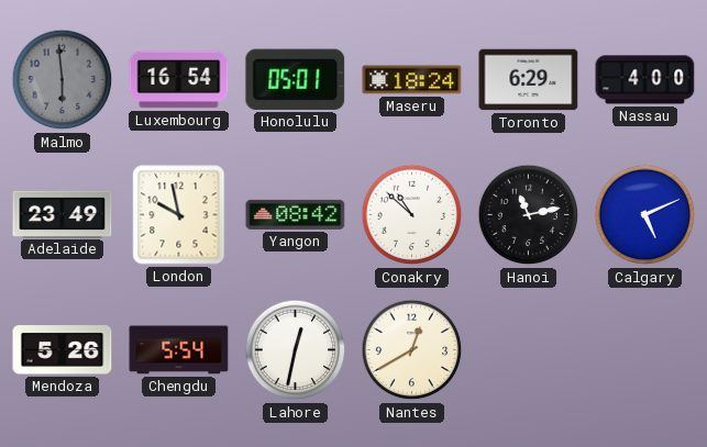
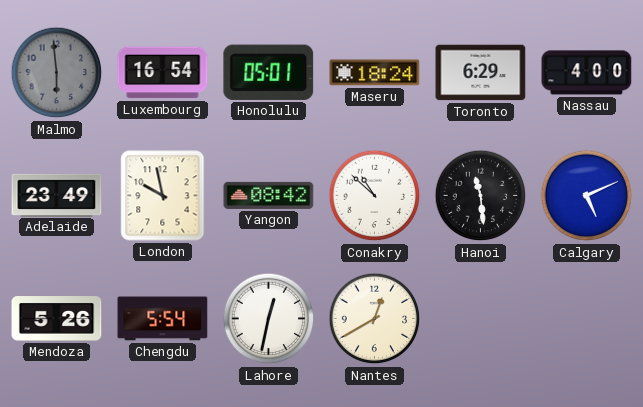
Hanoi: 11:13 -> 11:29
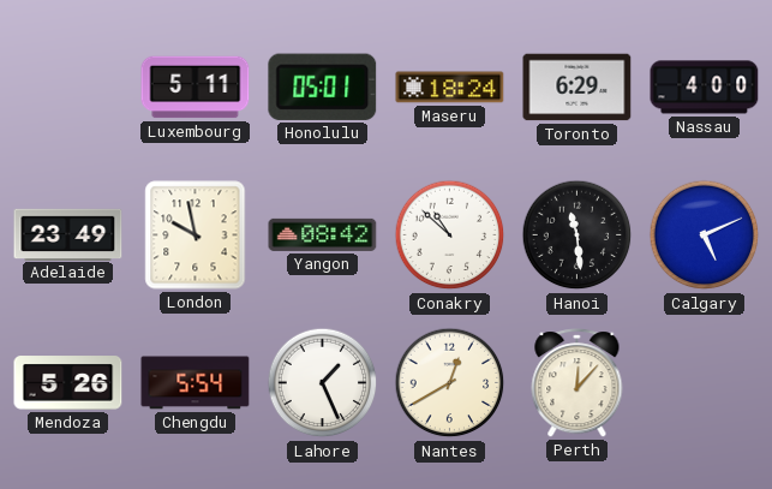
Malmo: 5:59 -> none
Luxembourg: 16:54 -> 5:11
Lahore: 12:32 -> 1:26
Perth: none -> 12:07
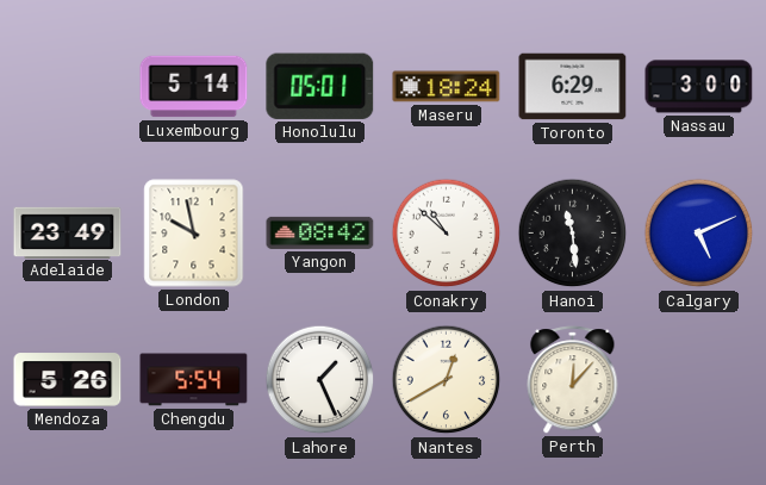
Luxembourg: 5:11 -> 5:14
Nassau: 4:00 -> 3:00
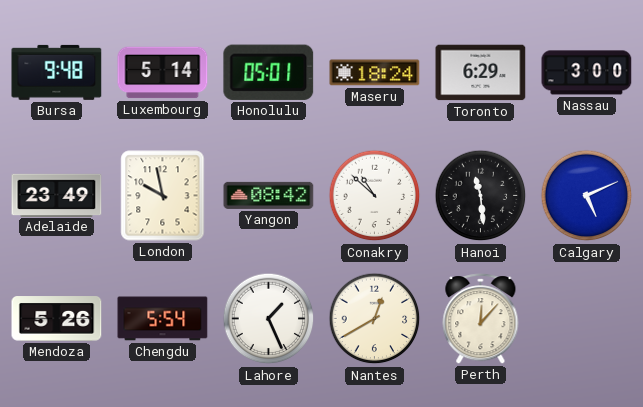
Bursa: none -> 9:48
